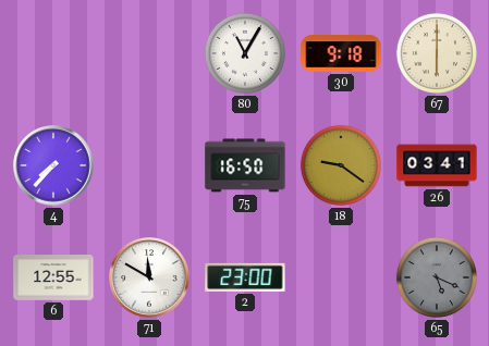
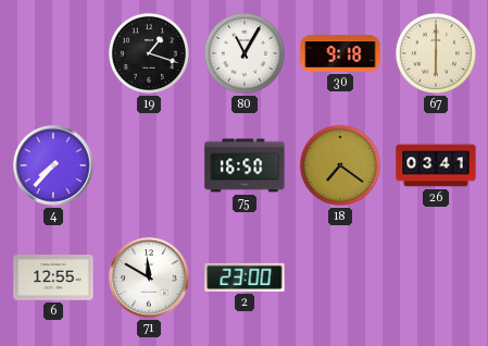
19: none -> 1:18
18: 9:21 -> 7:21
65: 5:19 -> none
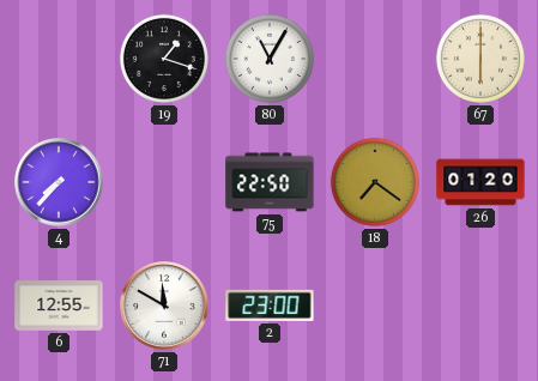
30: 9:18 -> none
75: 16:50 -> 22:50
26: 03:41 -> 01:20
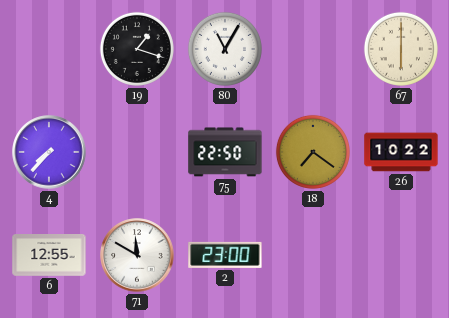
26: 01:20 -> 10:22
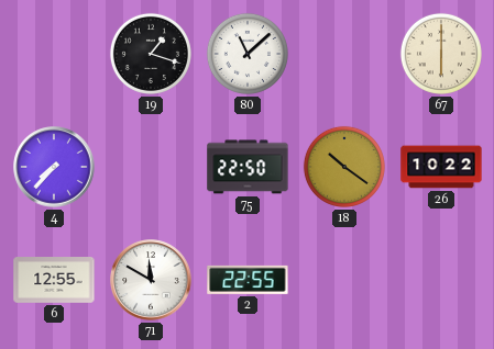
80: 11:05 -> 11:08
18: 7:21 -> 10:21
2: 23:00 -> 22:55
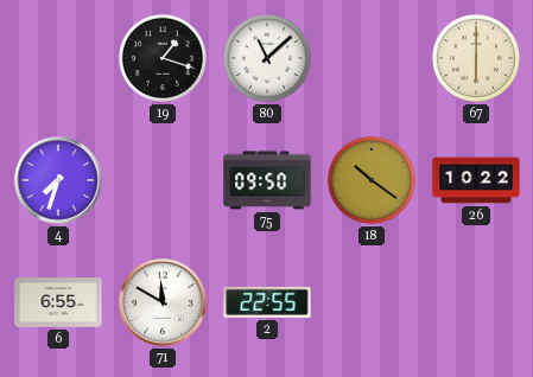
4: 7:37 -> 7:33
75: 22:50 -> 09:50
6: 12:55 -> 6:55
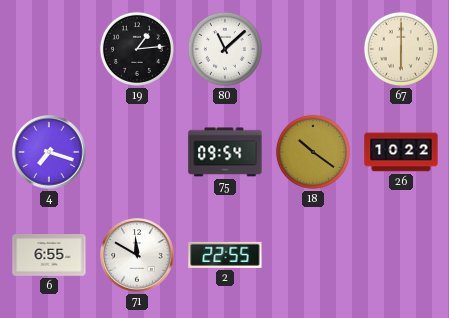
19: 1:18 -> 1:14
4: 7:33 -> 7:18
75: 09:50 -> 09:54
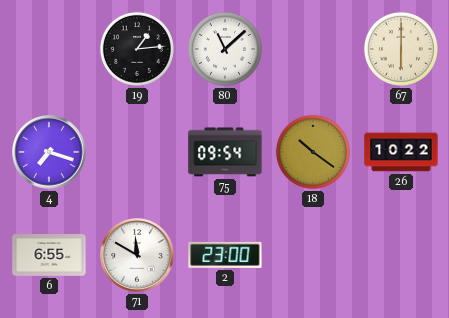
2: 22:55 -> 23:00
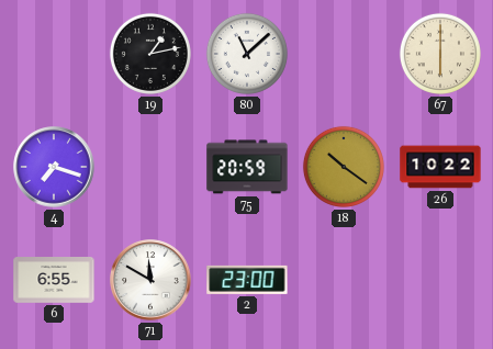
19: 1:14 -> 1:13
75: 09:54 -> 20:59
